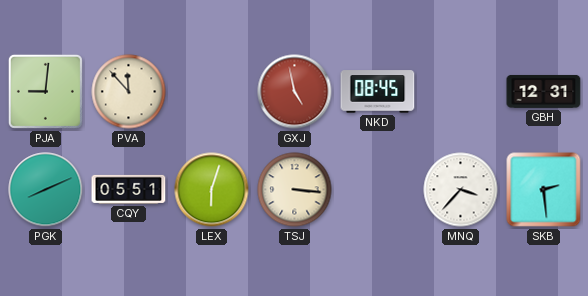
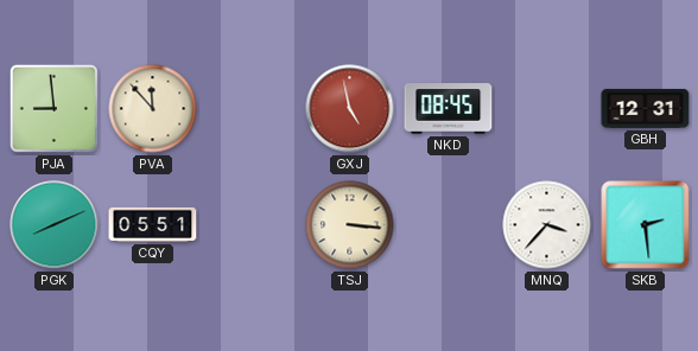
PJA: 9:01 -> 8:59
LEX: 6:03 -> none
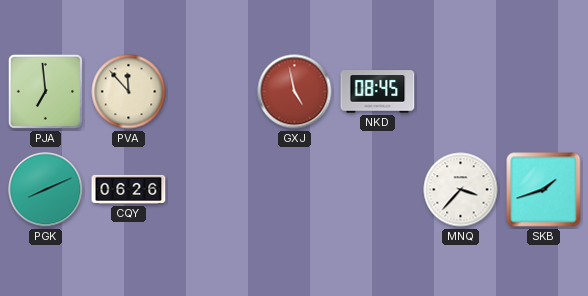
PJA: 8:59 -> 6:59
GBH: 12:31 -> none
CQY: 05:51 -> 06:26
TSJ: 3:16 -> none
SKB: 2:29 -> 1:42
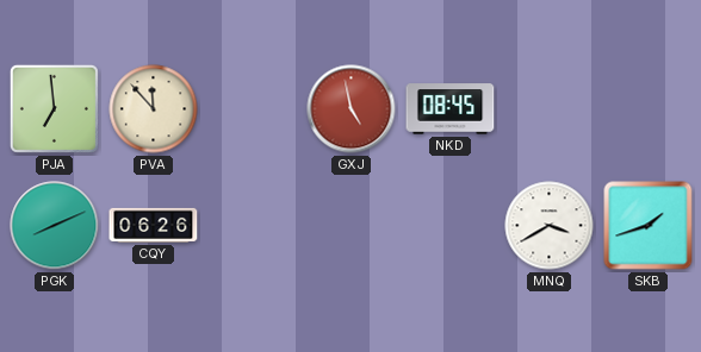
MNQ: 3:37 -> 3:40
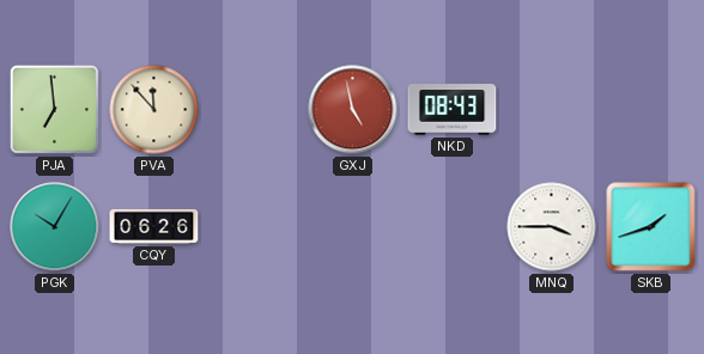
NKD: 08:45 -> 08:43
PGK: 8:11 -> 10:05
MNQ: 3:40 -> 3:45
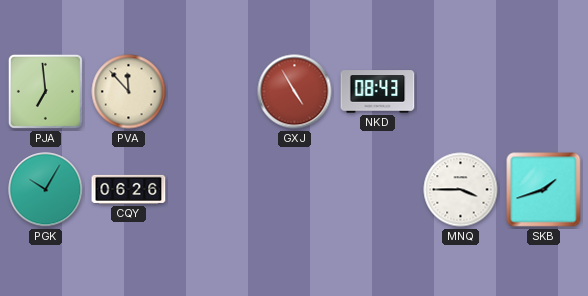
GXJ: 4:58 -> 4:55
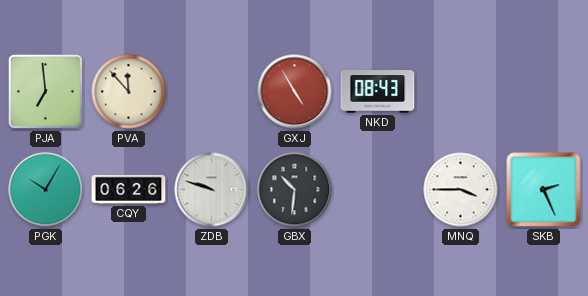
ZDB: none -> 9:48
GBX: none -> 10:31
SKB: 1:42 -> 2:26
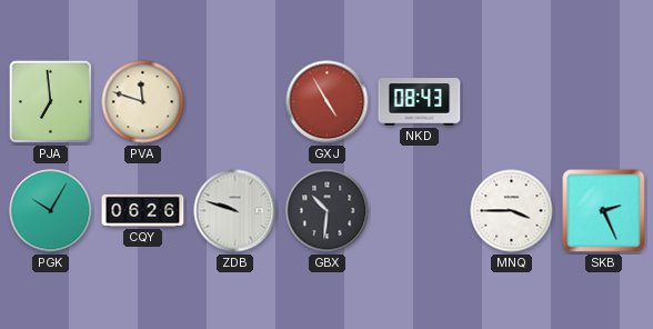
PVA: 11:53 -> 11:48
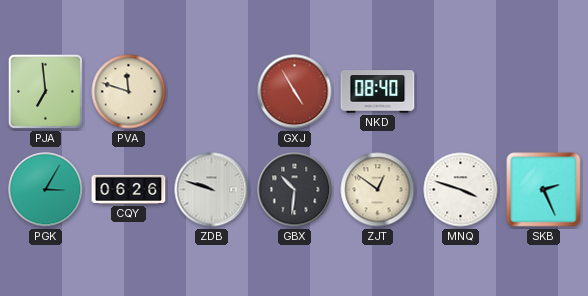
NKD: 08:43 -> 08:40
PGK: 10:05 -> 3:05
ZJT: none -> 12:51
MNQ: 3:45 -> 3:48
